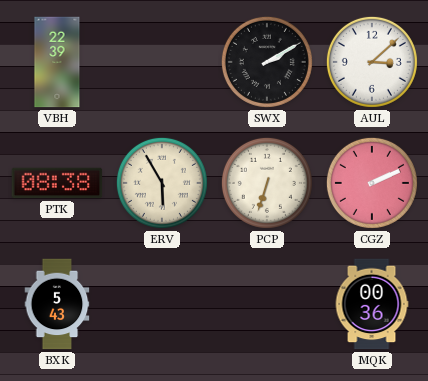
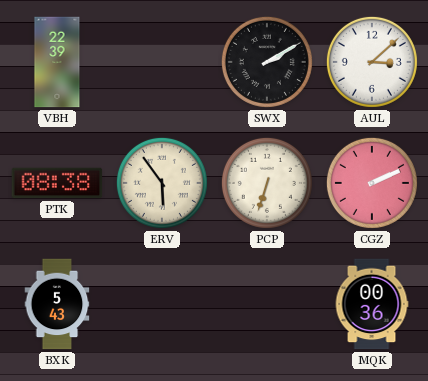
ERV: 5:55 -> 5:54
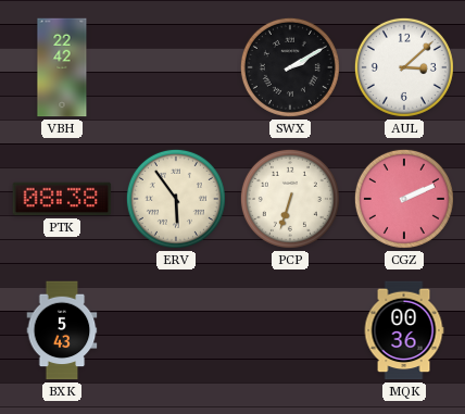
VBH: 22:39 -> 22:42
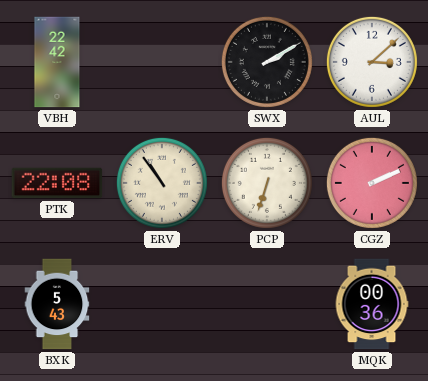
PTK: 08:38 -> 22:08
ERV: 5:54 -> 10:54
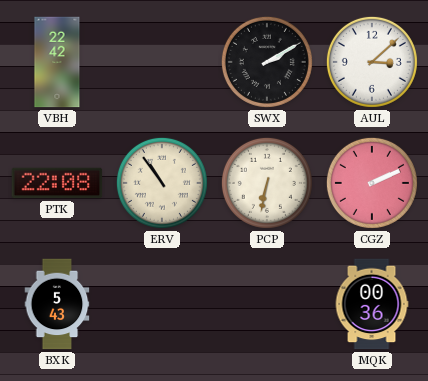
PCP: 6:33 -> 6:32
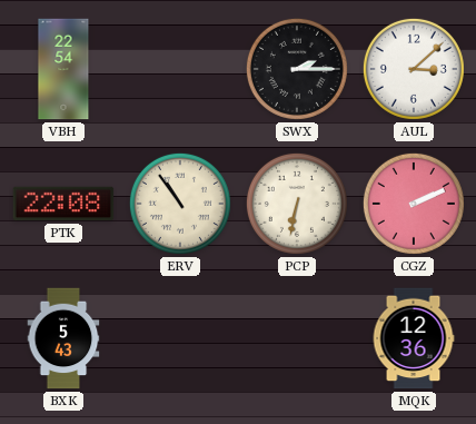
VBH: 22:42 -> 22:54
SWX: 2:10 -> 2:15
MQK: 00:36 -> 12:36
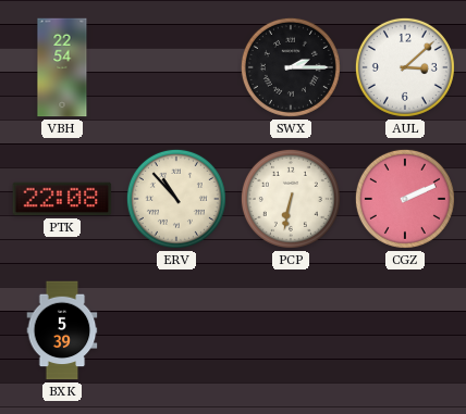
ERV: 10:54 -> 10:53
BXK: 5:43 -> 5:39
MQK: 12:36 -> none
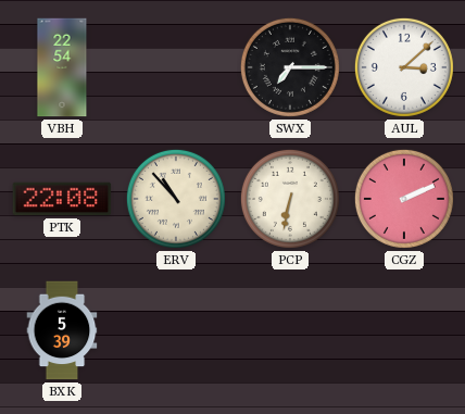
SWX: 2:15 -> 7:15
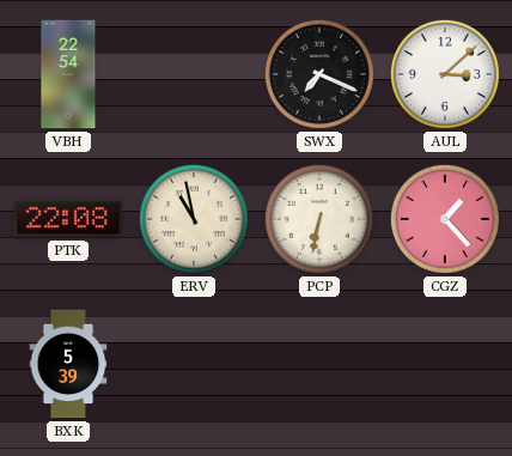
SWX: 7:15 -> 7:19
ERV: 10:53 -> 10:58
CGZ: 2:11 -> 1:23
